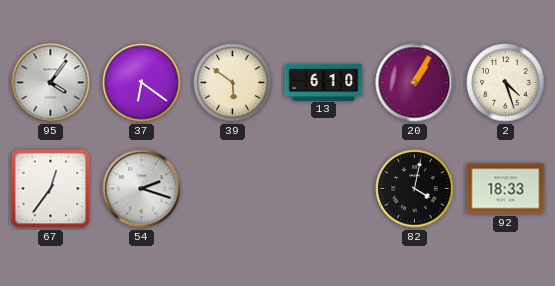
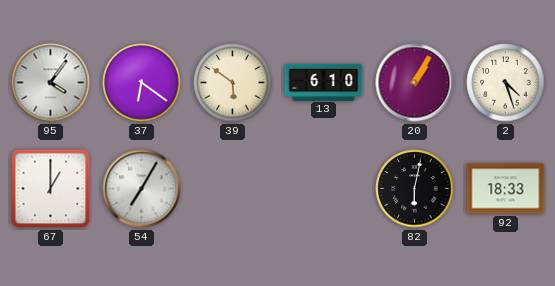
67: 12:36 -> 1:00
54: 2:18 -> 7:05
82: 4:02 -> 6:02
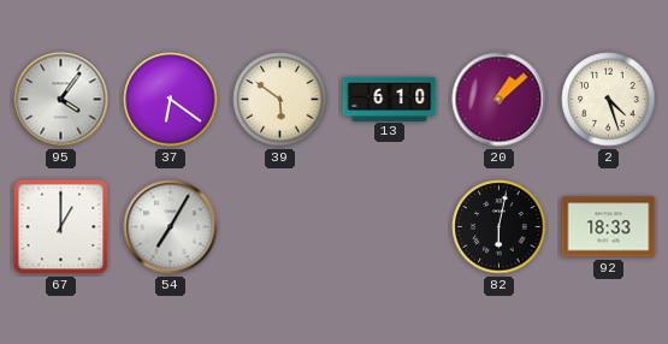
20: 1:05 -> 1:08
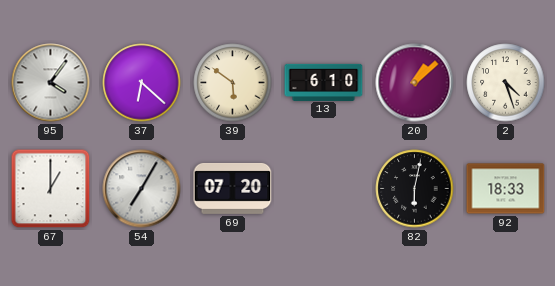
37: 6:21 -> 6:22
69: none -> 07:20
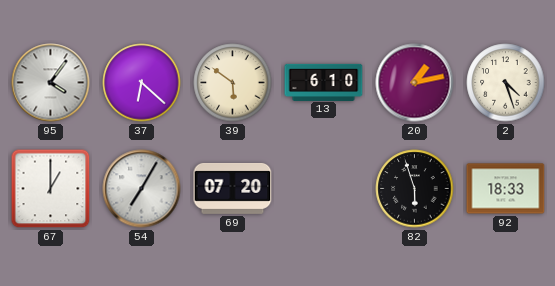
20: 1:08 -> 1:13
82: 6:02 -> 5:57
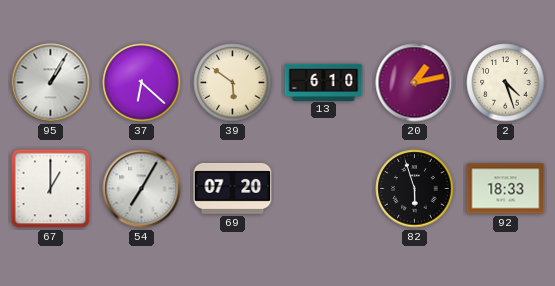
95: 4:06 -> 1:05
